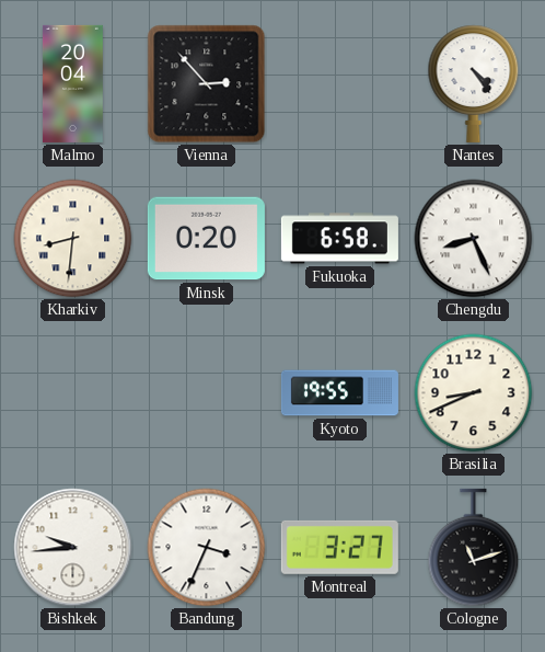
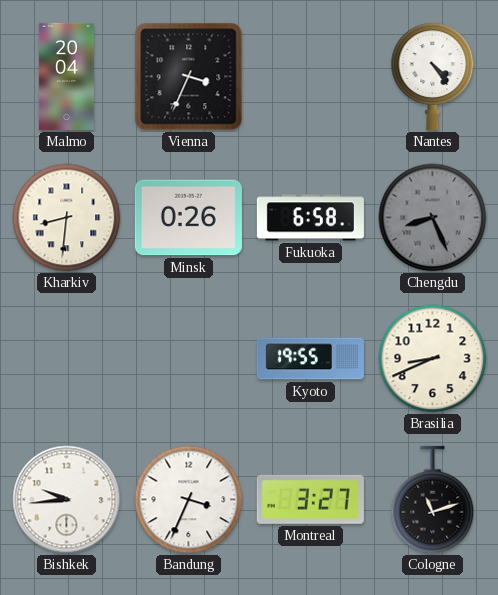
Vienna: 2:53 -> 3:34
Minsk: 0:20 -> 0:26
Chengdu dial: white -> grey
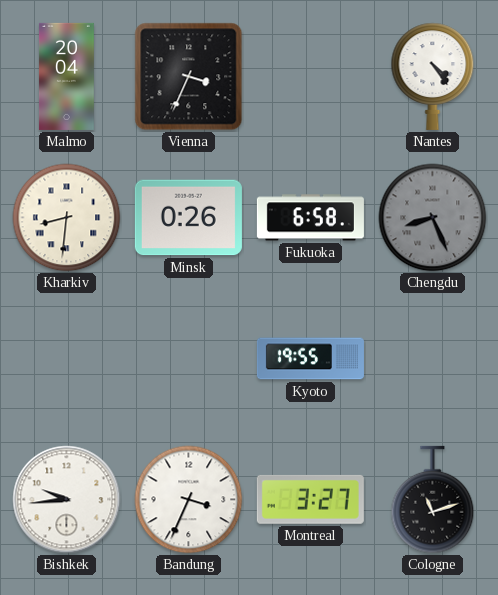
Brasilia: 8:41 -> none
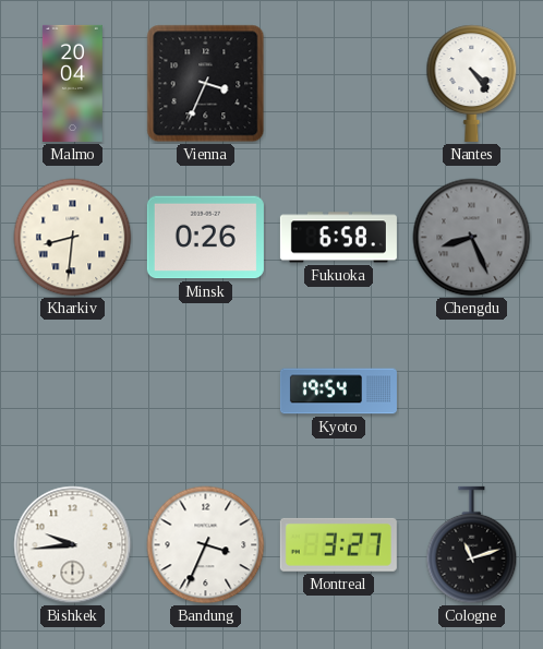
Kyoto: 19:55 -> 19:54
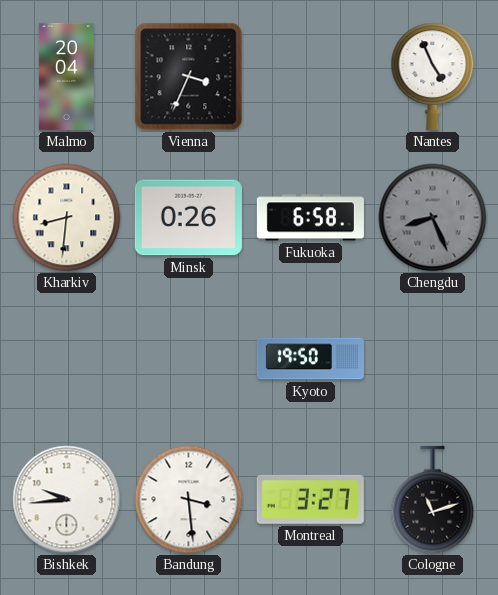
Nantes: 4:24 -> 4:56
Kyoto: 19:54 -> 19:50
Bandung: 3:34 -> 3:29
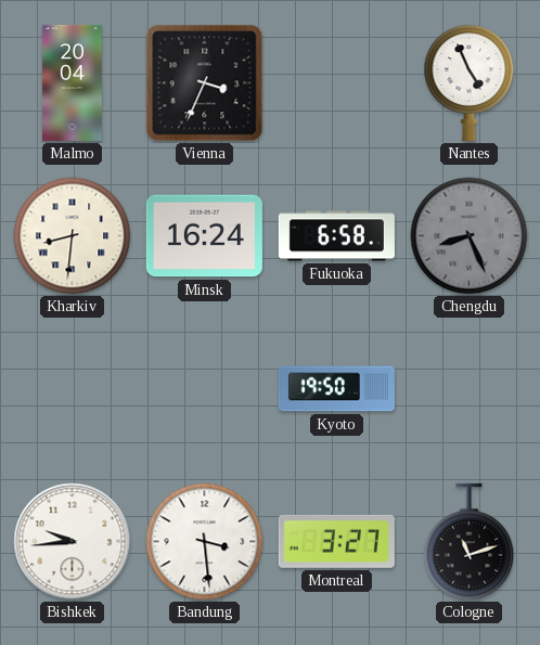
Minsk: 0:26 -> 16:24
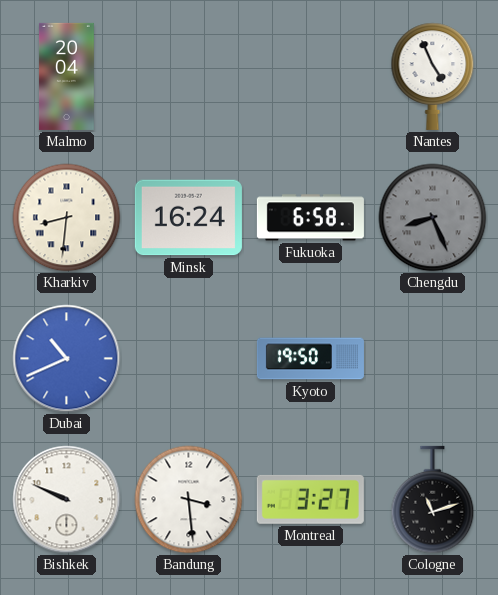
Vienna: 3:34 -> none
Dubai: none -> 10:41
Bishkek: 9:44 -> 9:49
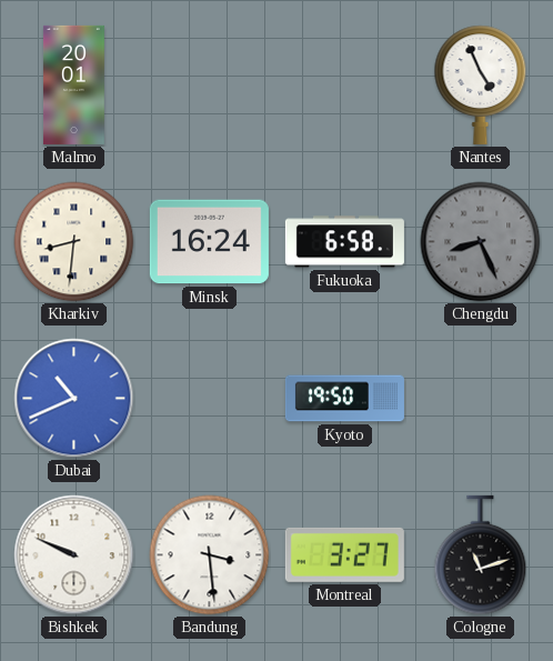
Malmo: 20:04 -> 20:01
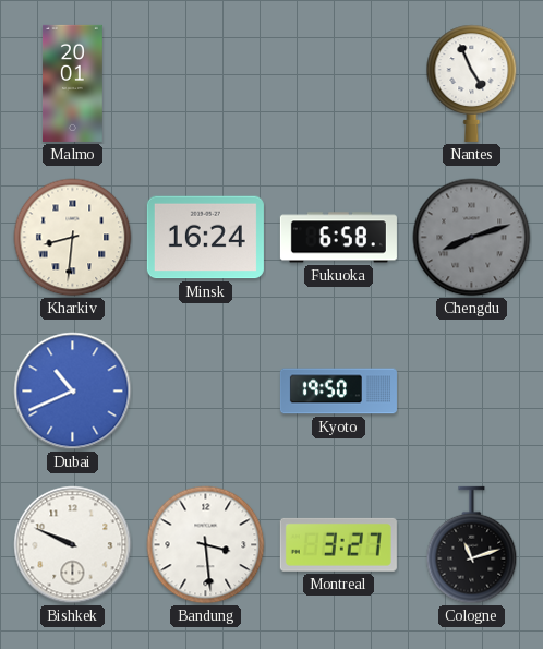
Chengdu: 8:26 -> 8:12
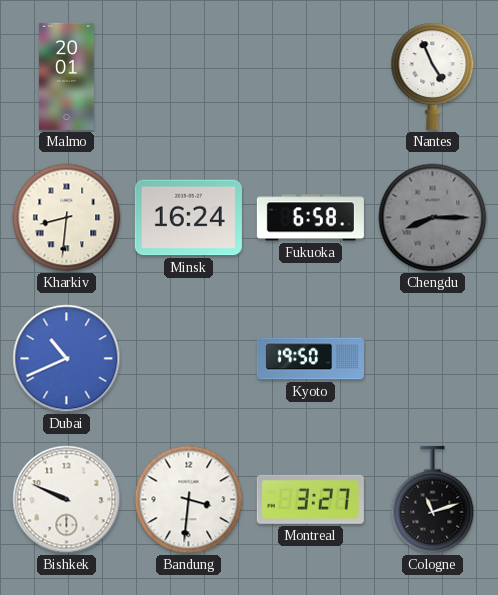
Chengdu: 8:12 -> 8:15
Bandung: 3:29 -> 3:31
